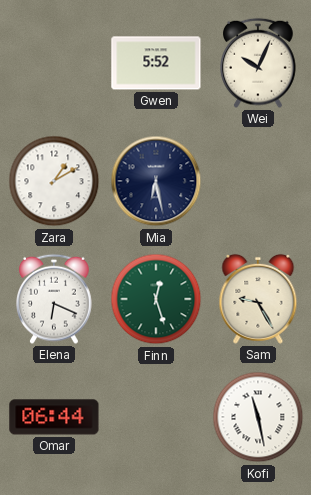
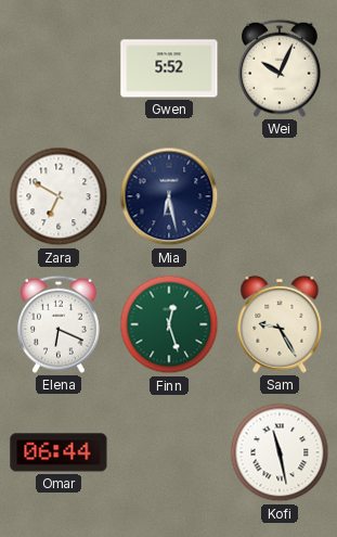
Zara: 1:10 -> 6:50
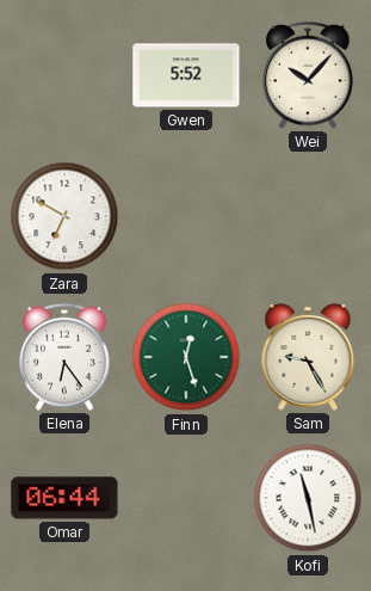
Wei: 10:04 -> 10:07
Mia: 6:28 -> none
Elena: 6:19 -> 6:24
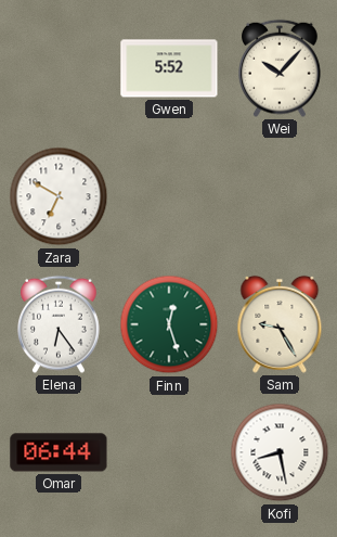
Kofi: 11:28 -> 8:28
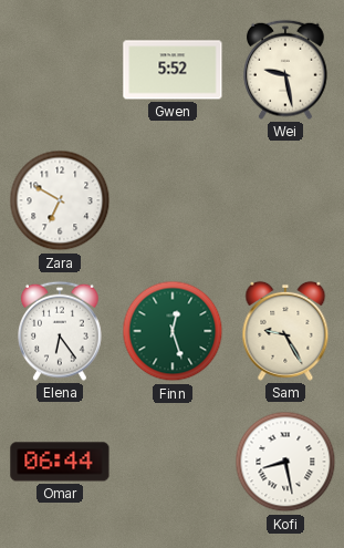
Wei: 10:07 -> 9:28
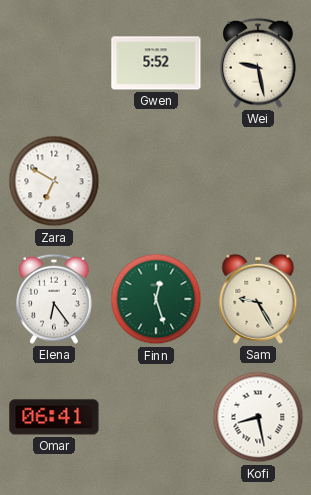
Omar: 06:44 -> 06:41
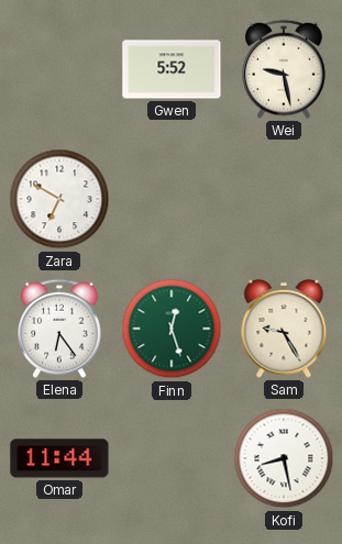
Omar: 06:41 -> 11:44
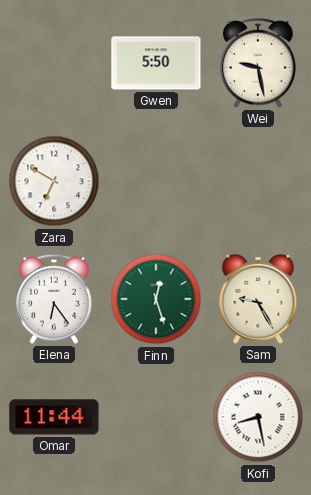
Gwen: 5:52 -> 5:50
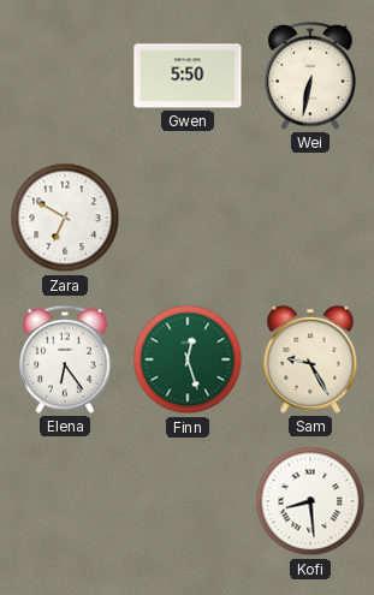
Wei: 9:28 -> 6:32
Omar: 11:44 -> none
Kofi: 8:28 -> 8:29
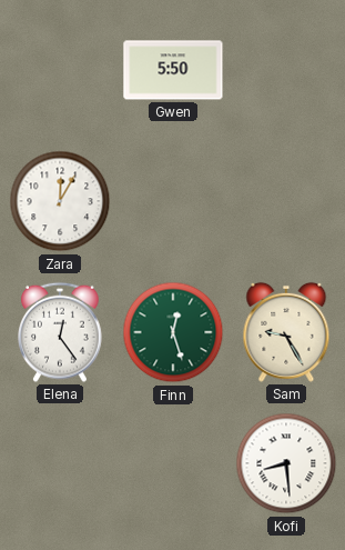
Wei: 6:32 -> none
Zara: 6:50 -> 12:05
Elena: 6:24 -> 12:24
